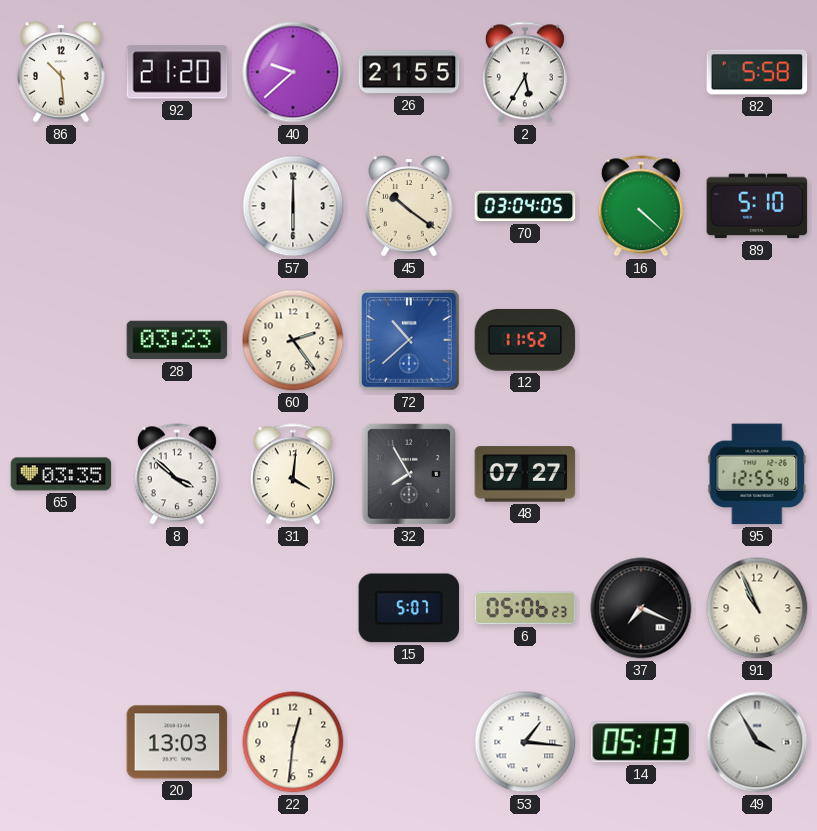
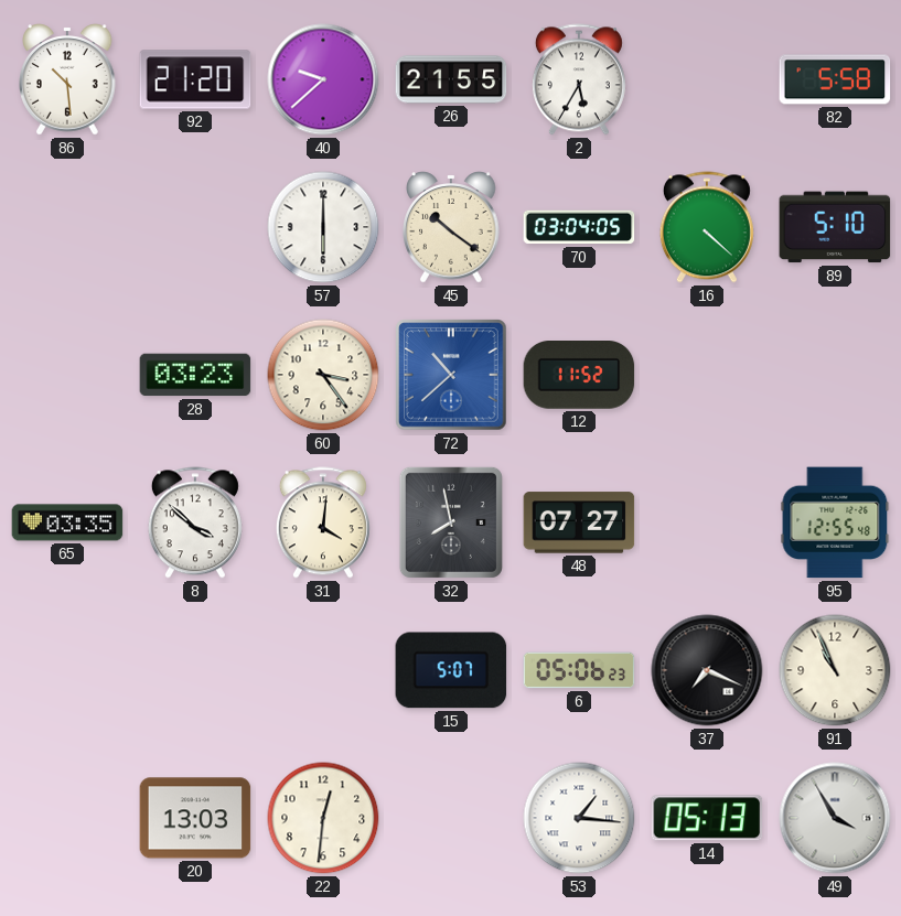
60: 2:24 -> 3:24
32: 7:55 -> 7:58
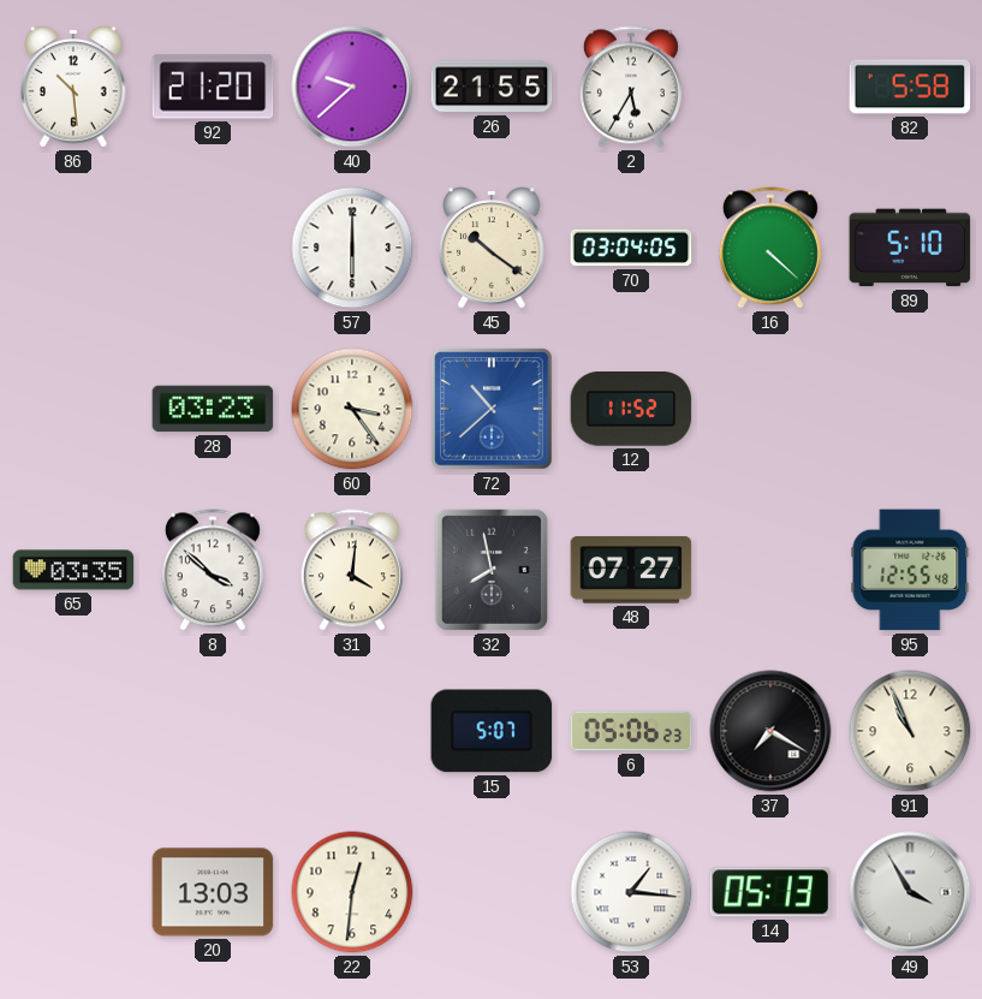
37: 7:19 -> 7:20
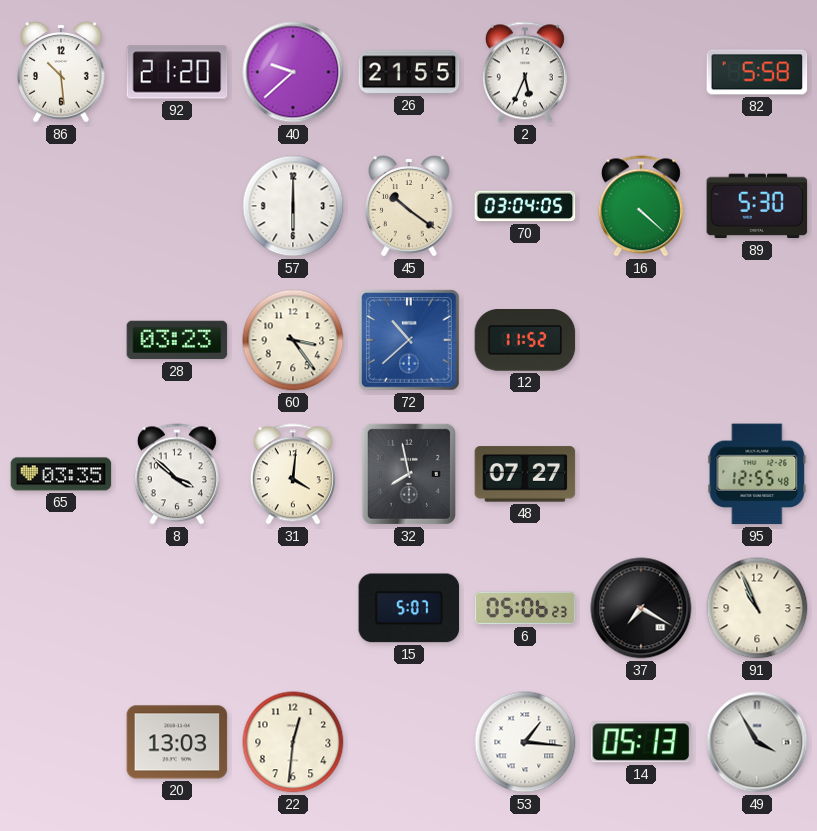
2: 5:35 -> 5:34
89: 5:10 -> 5:30
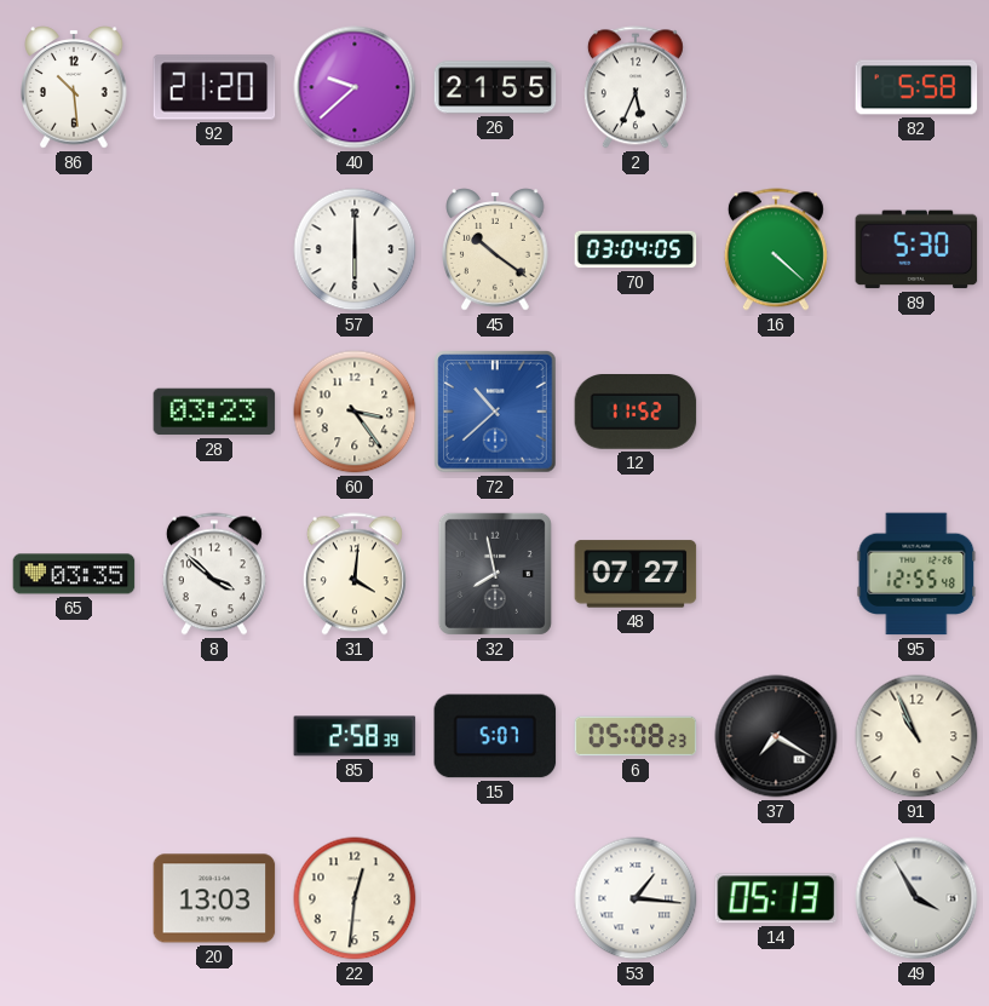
85: none -> 2:58
6: 05:06 -> 05:08
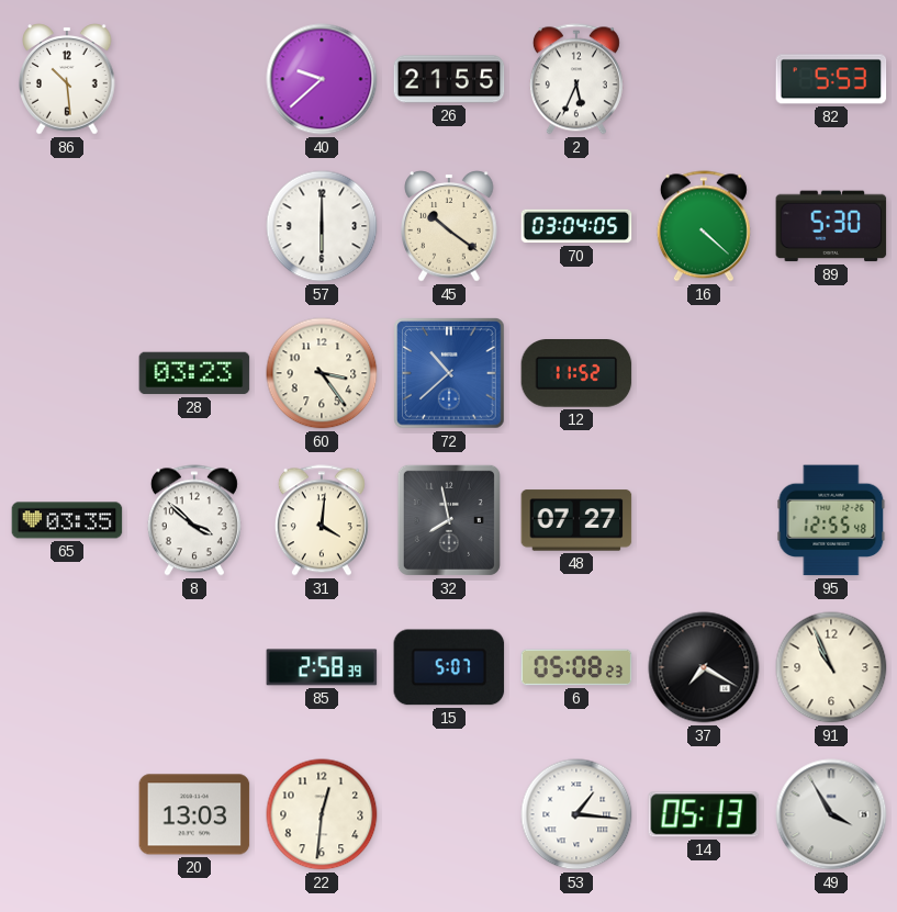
92: 21:20 -> none
82: 5:58 -> 5:53
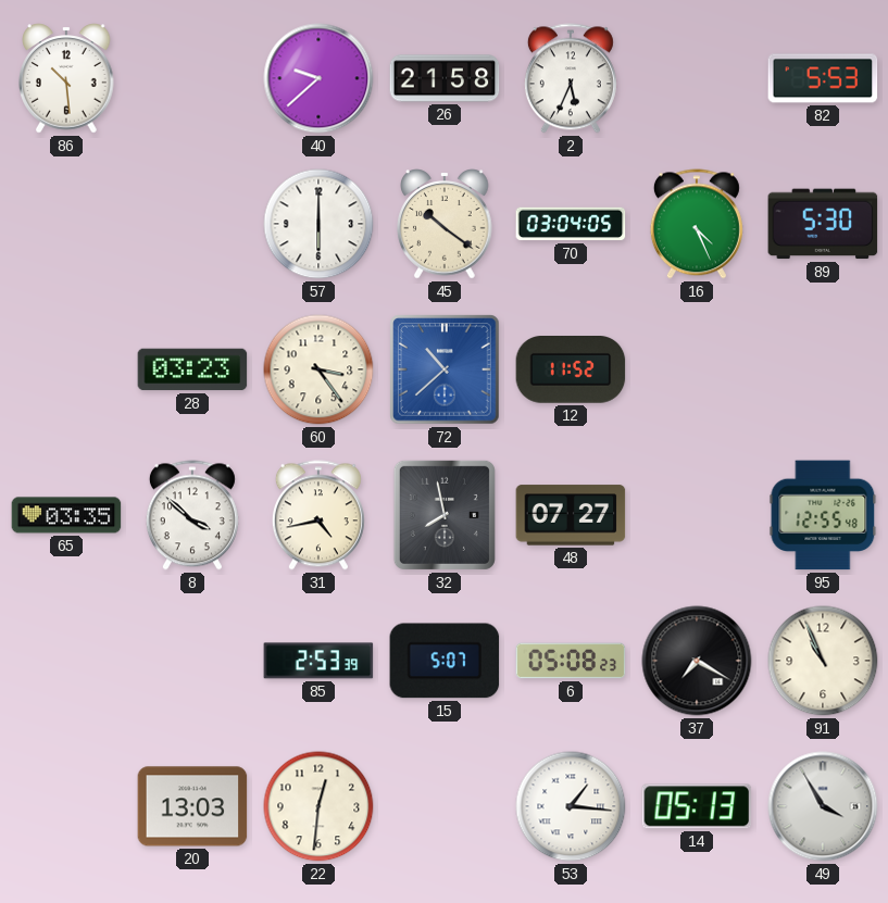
26: 21:55 -> 21:58
16: 4:22 -> 4:26
31: 4:01 -> 4:43
85: 2:58 -> 2:53
